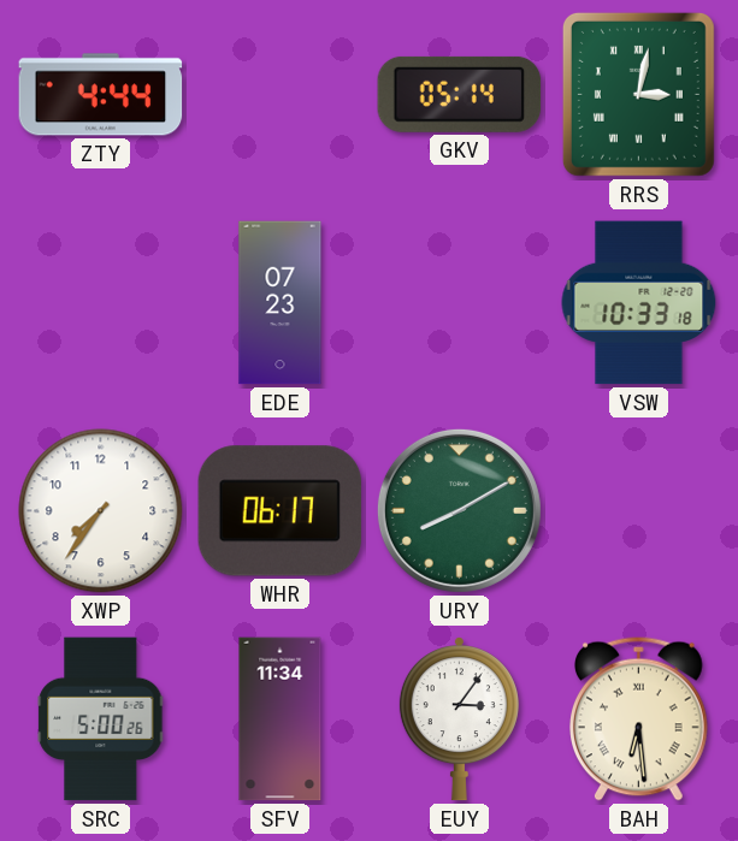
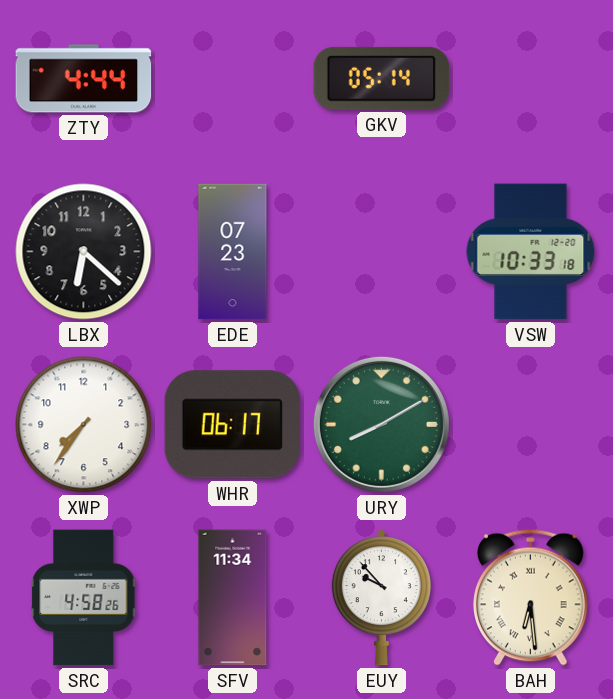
RRS: 3:02 -> none
LBX: none -> 6:22
SRC: 5:00 -> 4:58
EUY: 3:06 -> 9:53
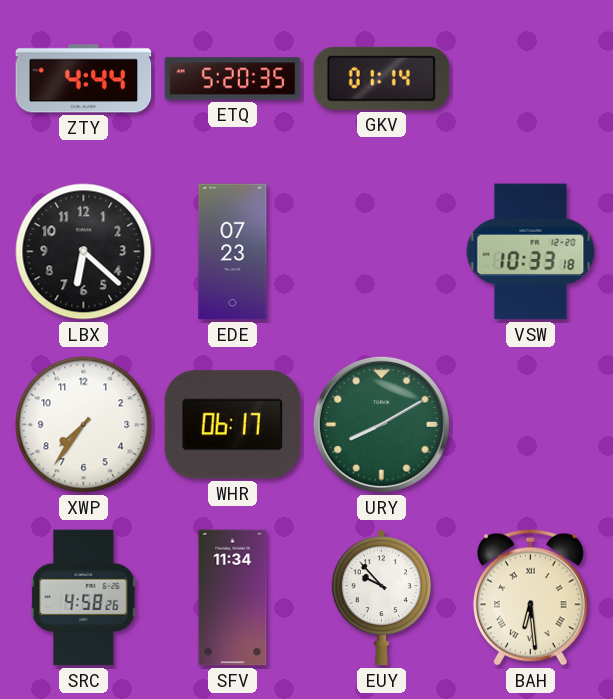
ETQ: none -> 5:20
GKV: 05:14 -> 01:14
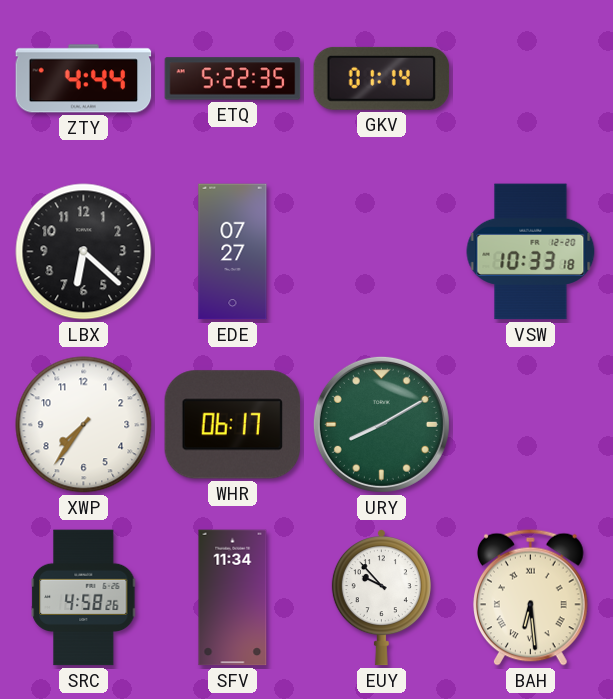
ETQ: 5:20 -> 5:22
EDE: 07:23 -> 07:27
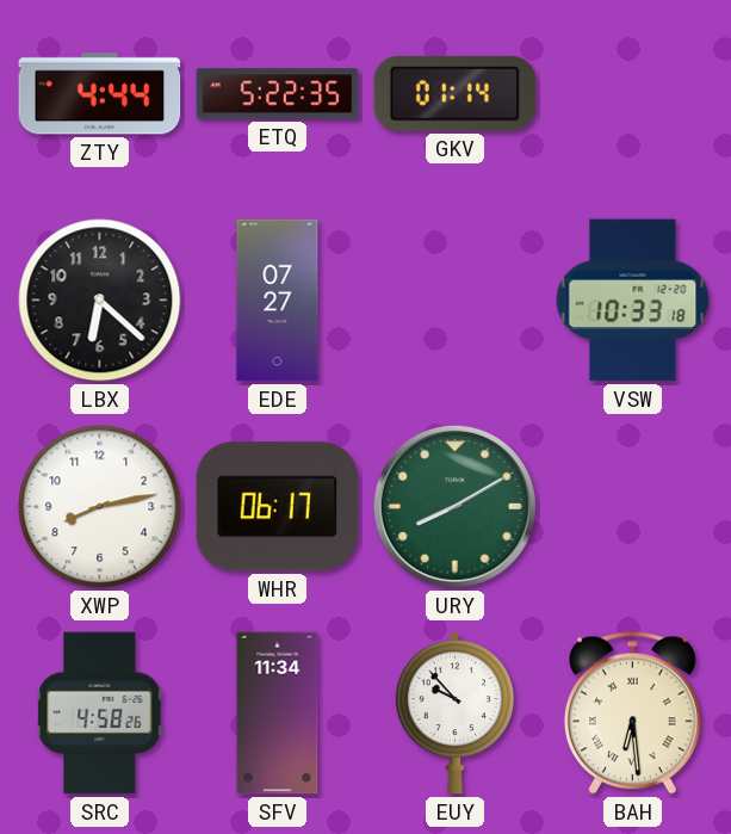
XWP: 7:36 -> 8:13
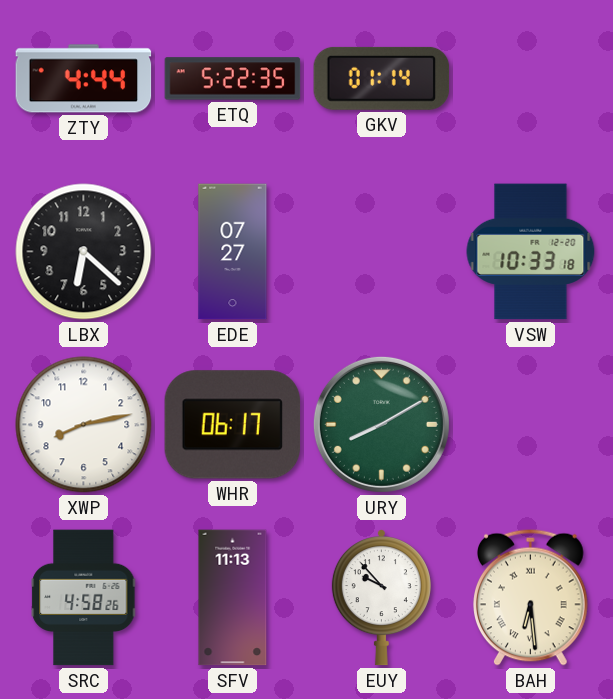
SFV: 11:34 -> 11:13
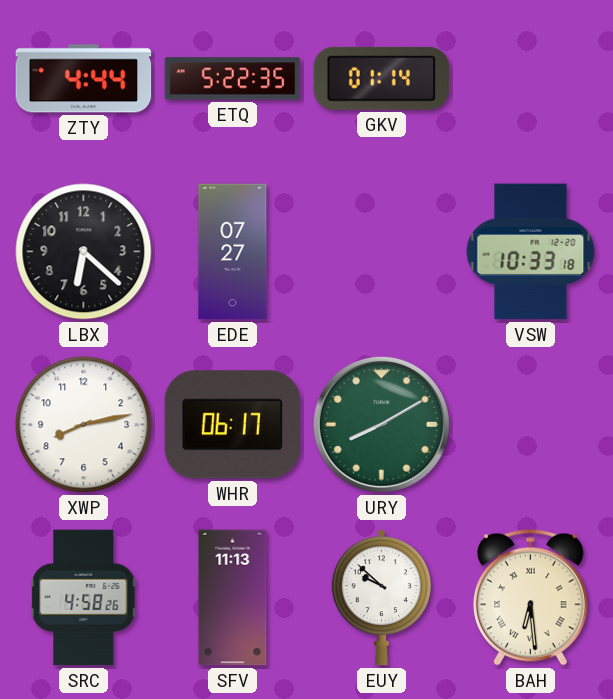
EUY: 9:53 -> 9:52
